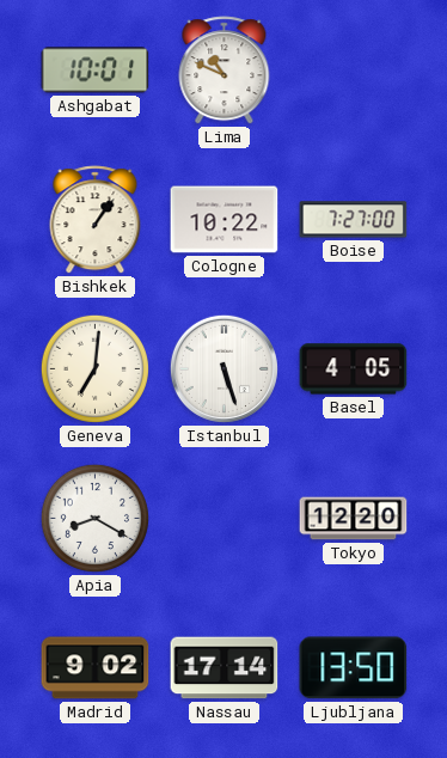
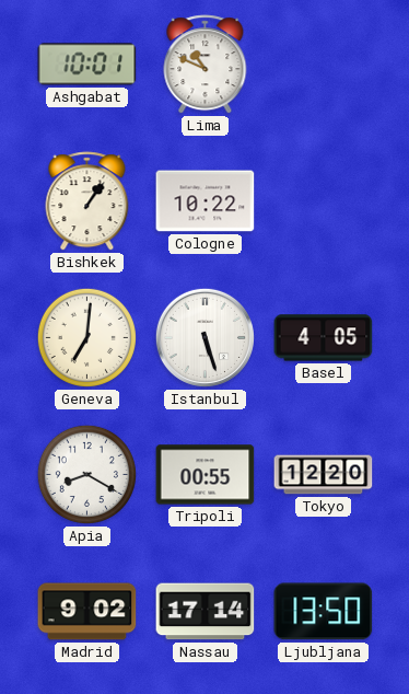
Boise: 7:27 -> none
Tripoli: none -> 00:55
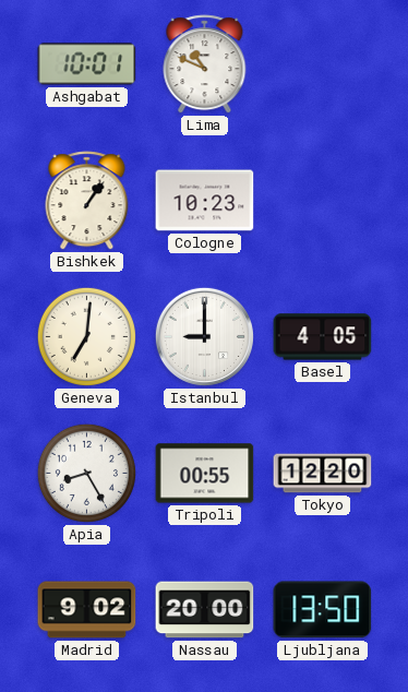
Cologne: 10:22 -> 10:23
Istanbul: 5:27 -> 9:00
Apia: 8:20 -> 8:25
Nassau: 17:14 -> 20:00
